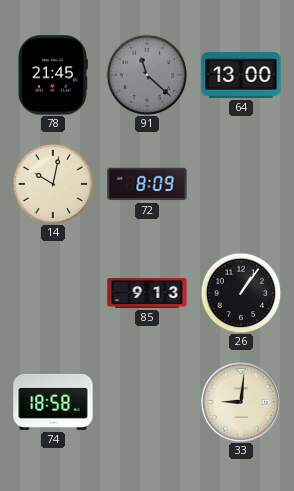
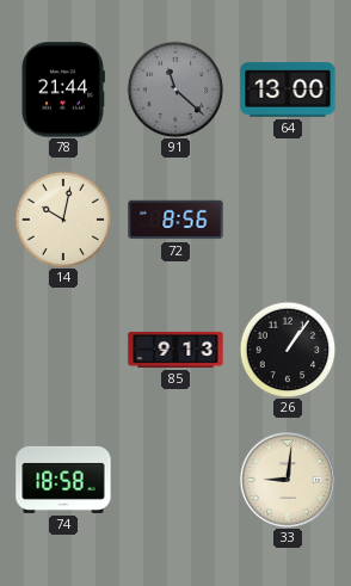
78: 21:45 -> 21:44
72: 8:09 -> 8:56
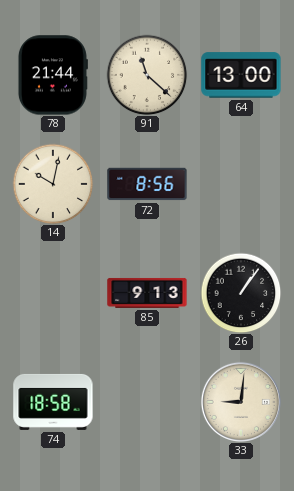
91 dial: grey -> cream
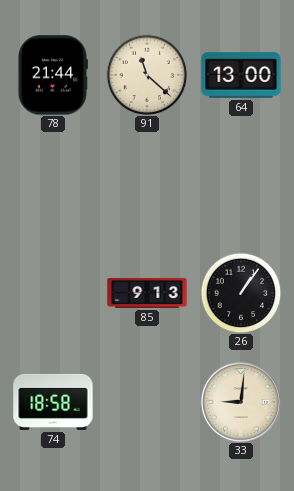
14: 10:02 -> none
72: 8:56 -> none
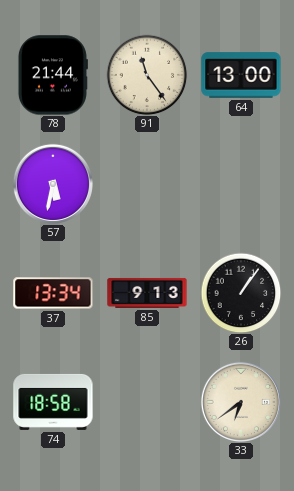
91: 11:22 -> 11:24
57: none -> 5:32
37: none -> 13:34
33: 9:01 -> 6:39
